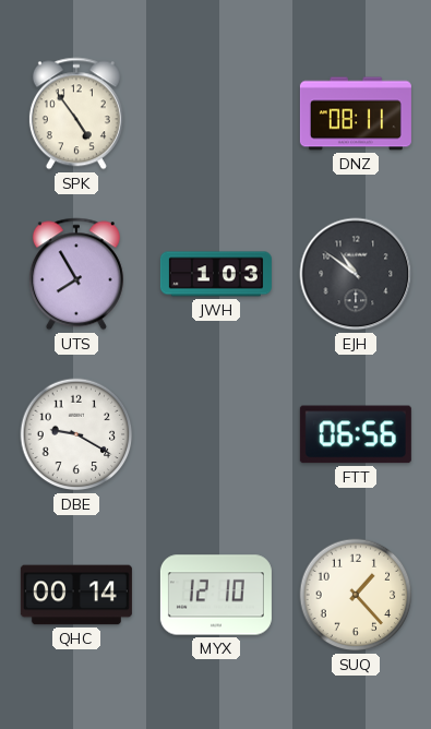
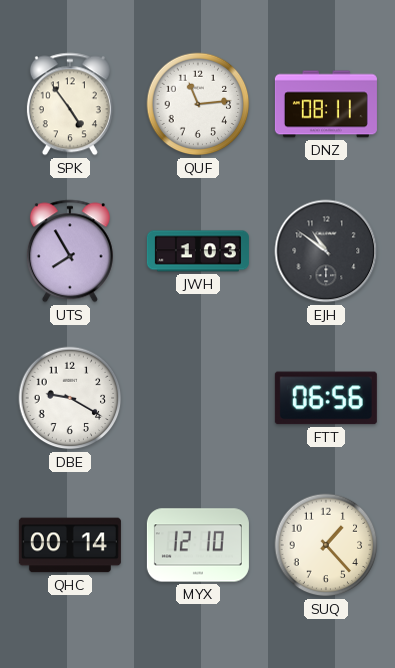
QUF: none -> 11:14
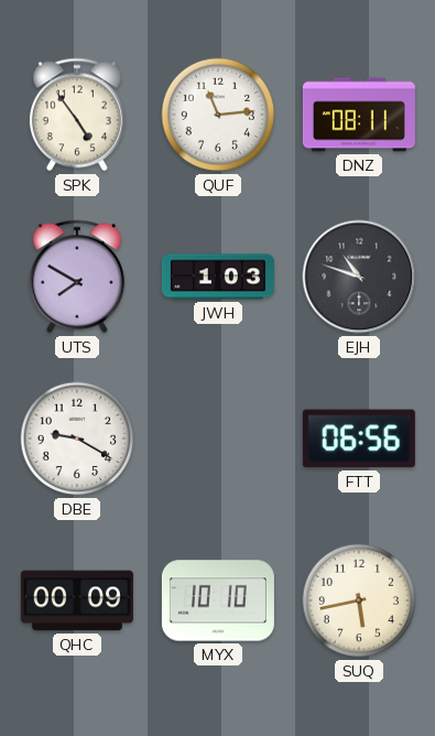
UTS: 7:55 -> 7:50
EJH: 10:51 -> 10:48
QHC: 00:14 -> 00:09
MYX: 12:10 -> 10:10
SUQ: 1:23 -> 5:43
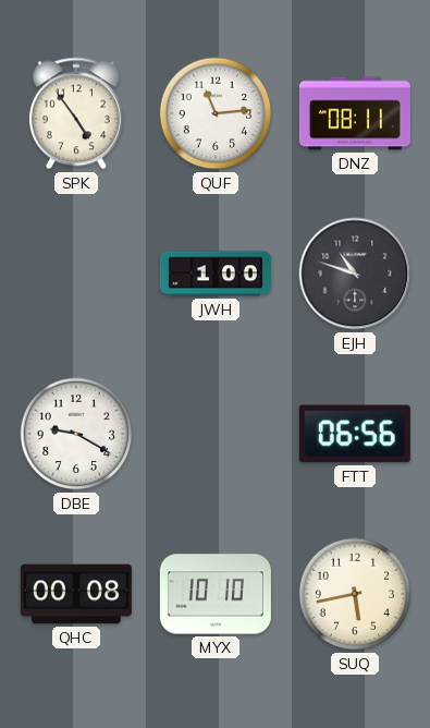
UTS: 7:50 -> none
JWH: 1:03 -> 1:00
QHC: 00:09 -> 00:08
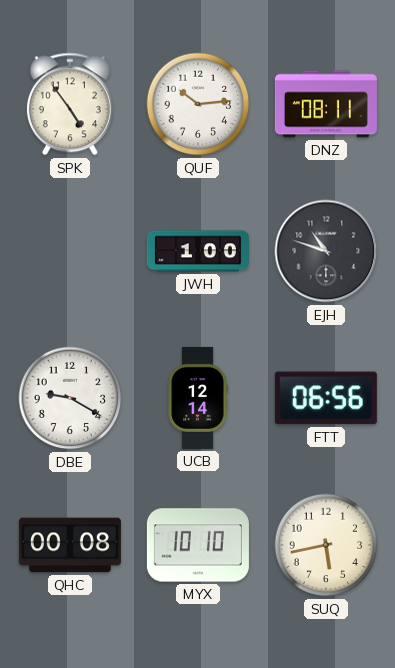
QUF: 11:14 -> 10:14
UCB: none -> 12:14
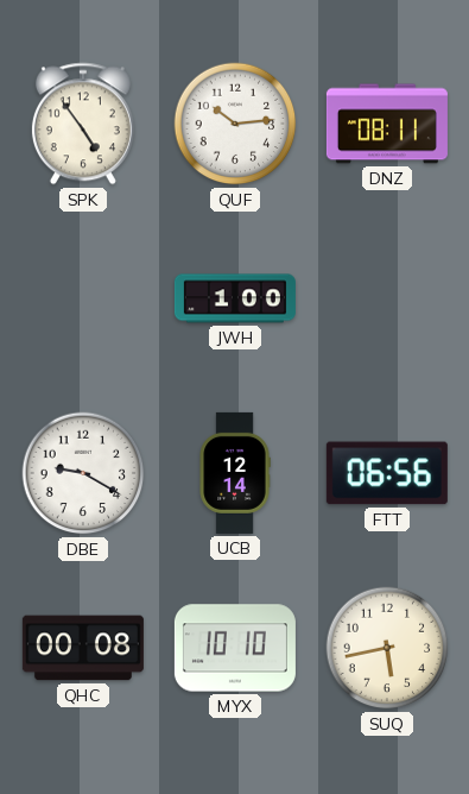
EJH: 10:48 -> none
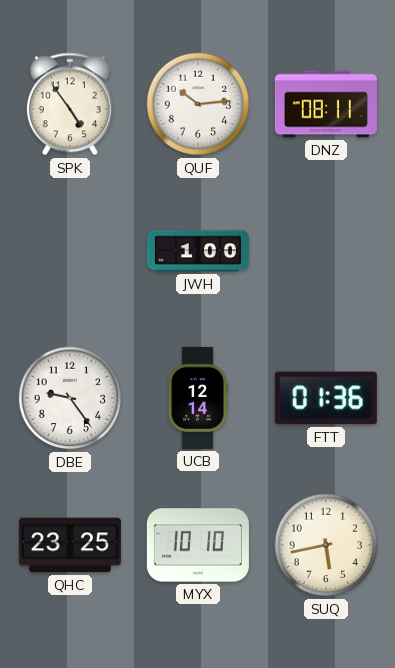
DBE: 9:20 -> 9:24
FTT: 06:56 -> 01:36
QHC: 00:08 -> 23:25
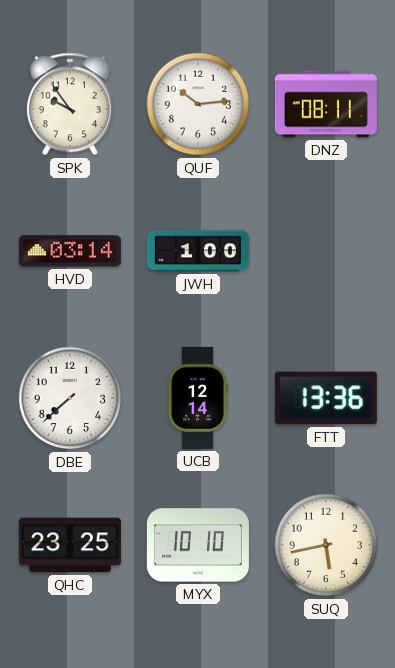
SPK: 4:54 -> 9:54
HVD: none -> 03:14
DBE: 9:24 -> 7:38
FTT: 01:36 -> 13:36
